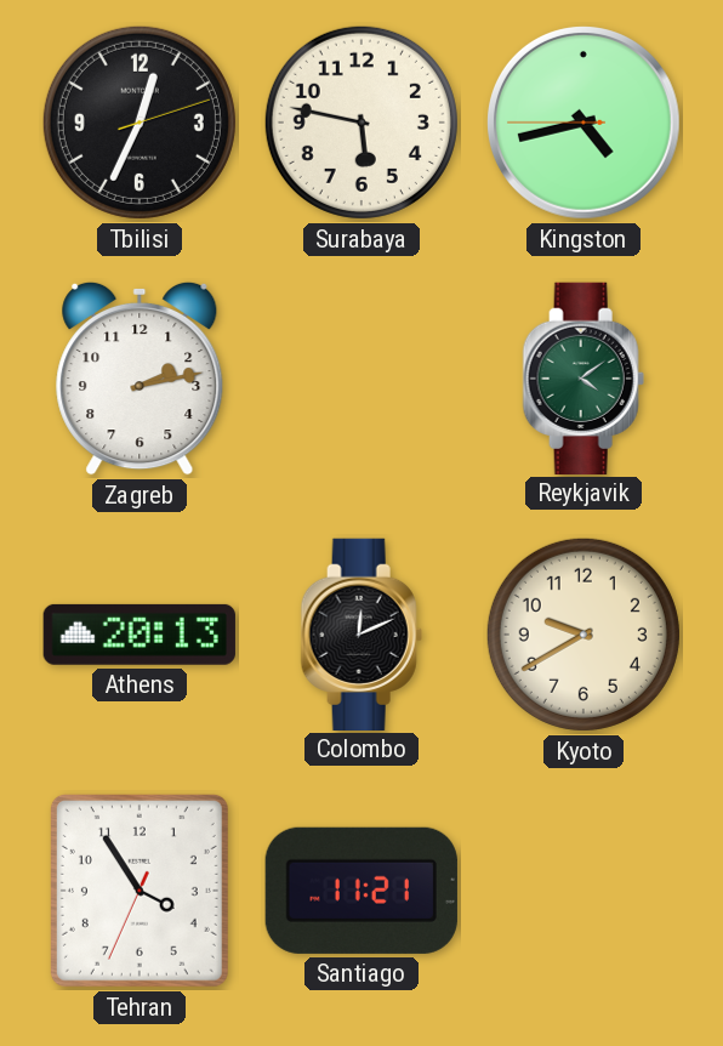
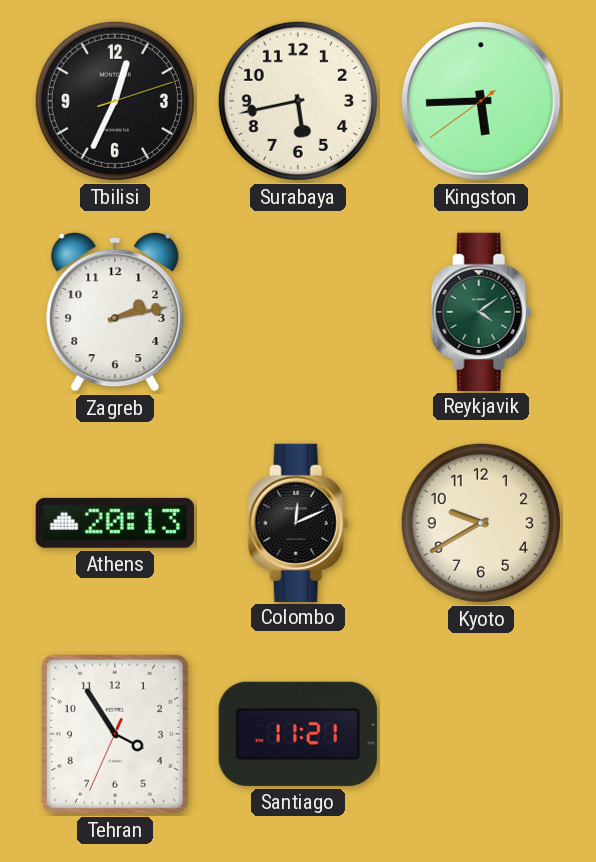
Surabaya: 5:47 -> 5:43
Kingston: 4:42 -> 5:44
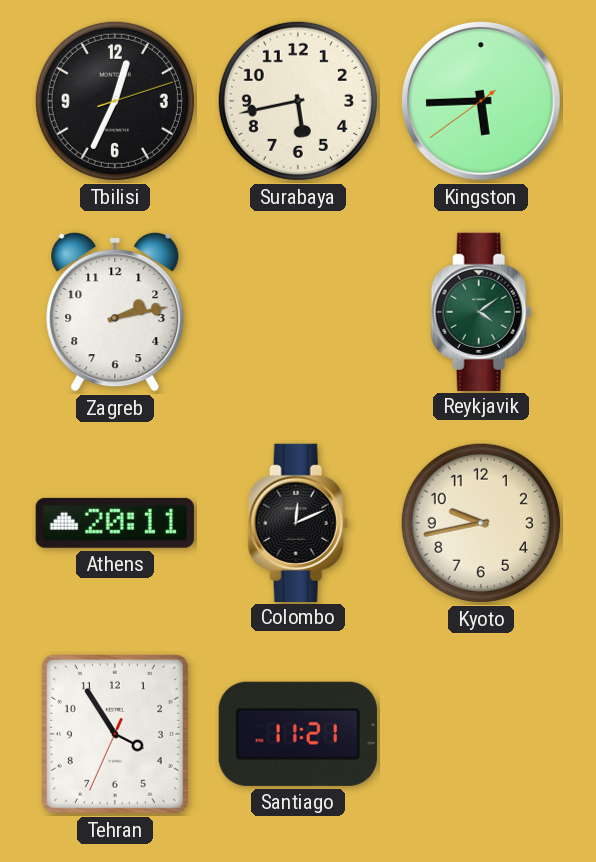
Athens: 20:13 -> 20:11
Kyoto: 9:40 -> 9:43
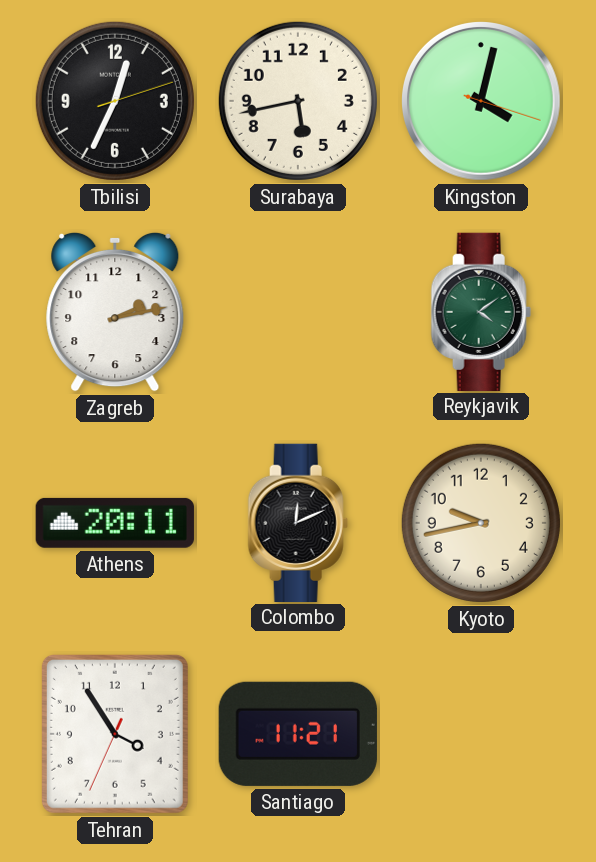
Kingston: 5:44 -> 4:02
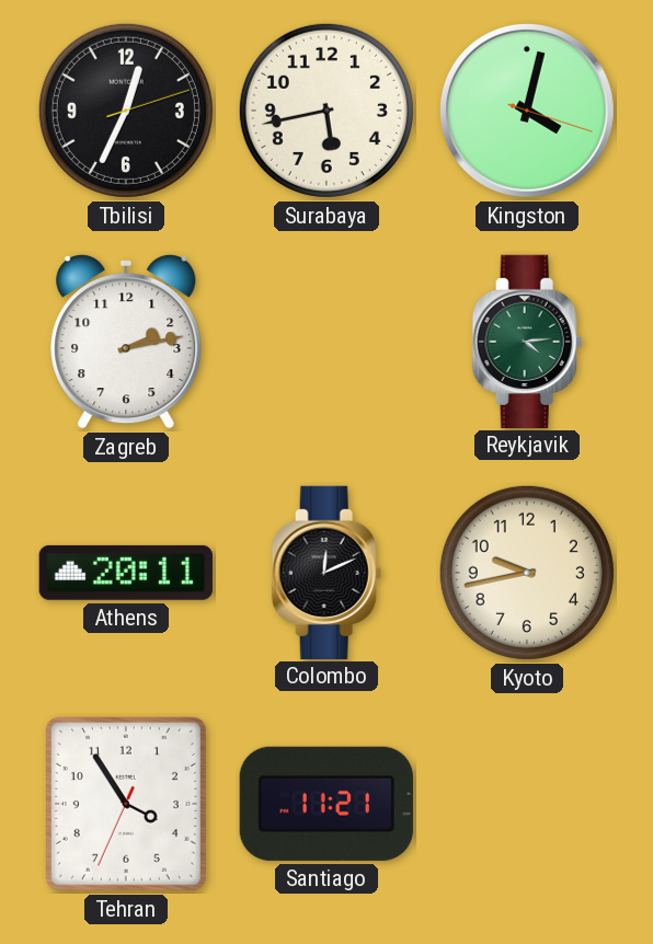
Reykjavik: 4:09 -> 4:14
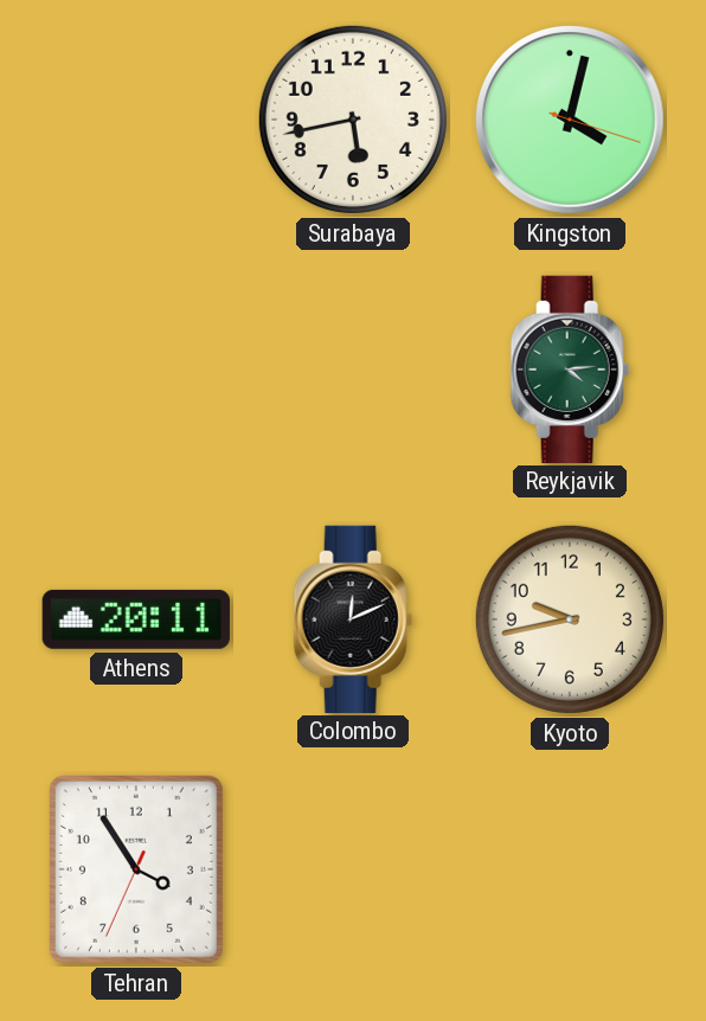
Tbilisi: 12:34 -> none
Zagreb: 2:13 -> none
Santiago: 11:21 -> none
